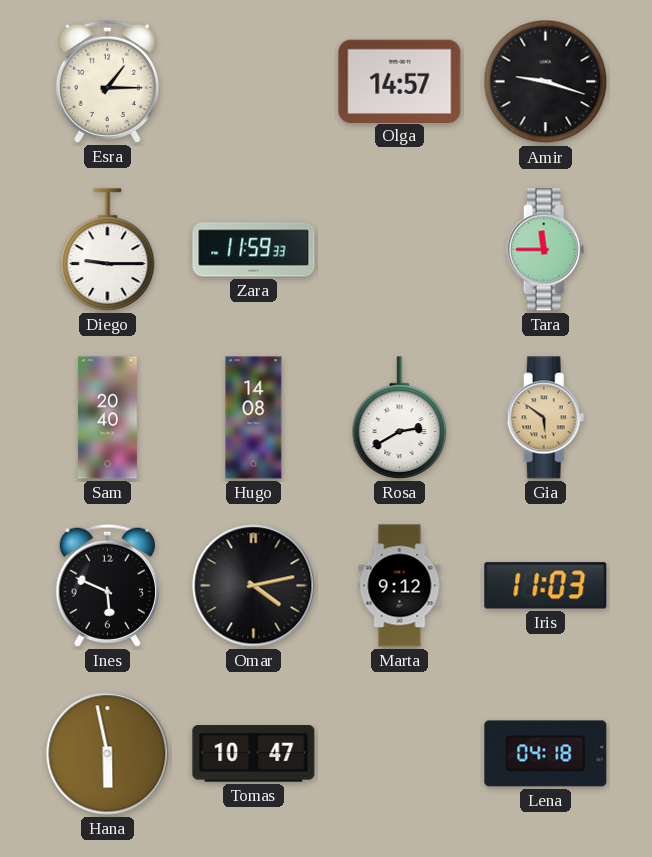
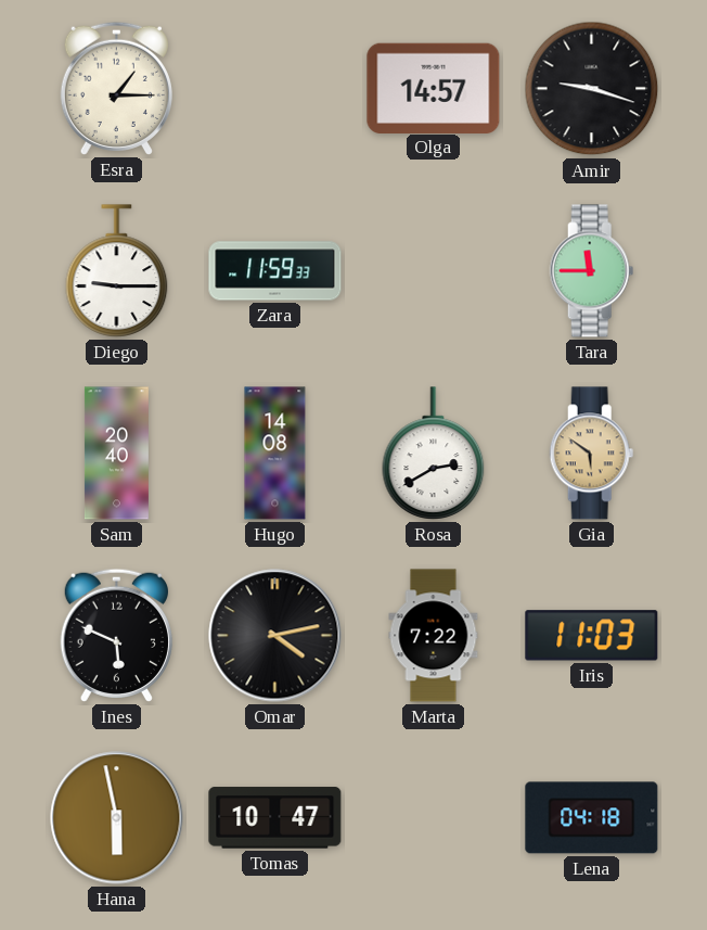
Marta: 9:12 -> 7:22
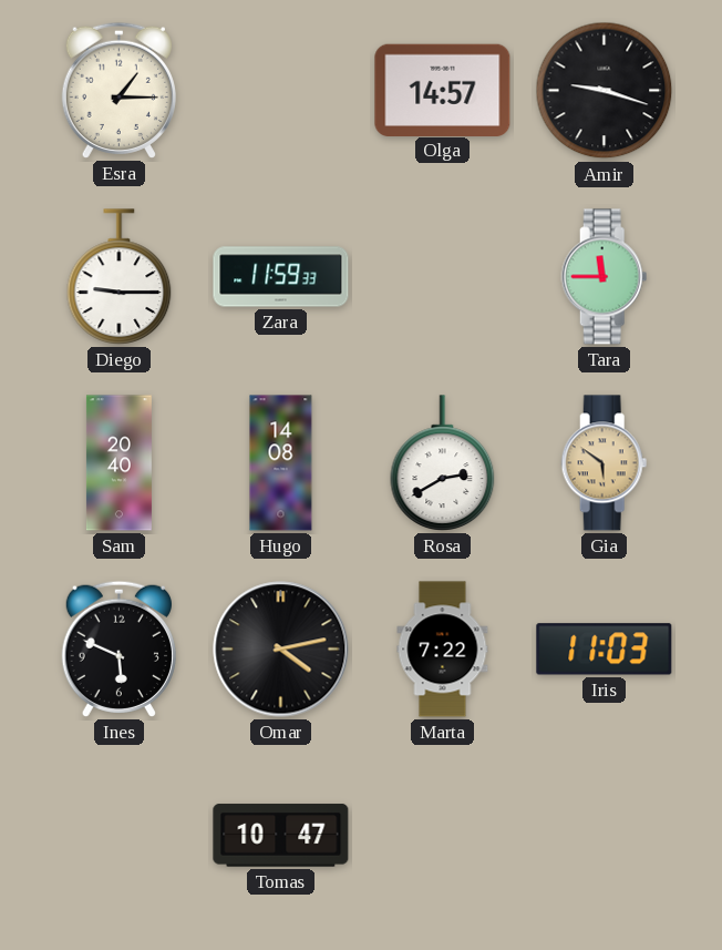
Hana: 5:58 -> none
Lena: 04:18 -> none
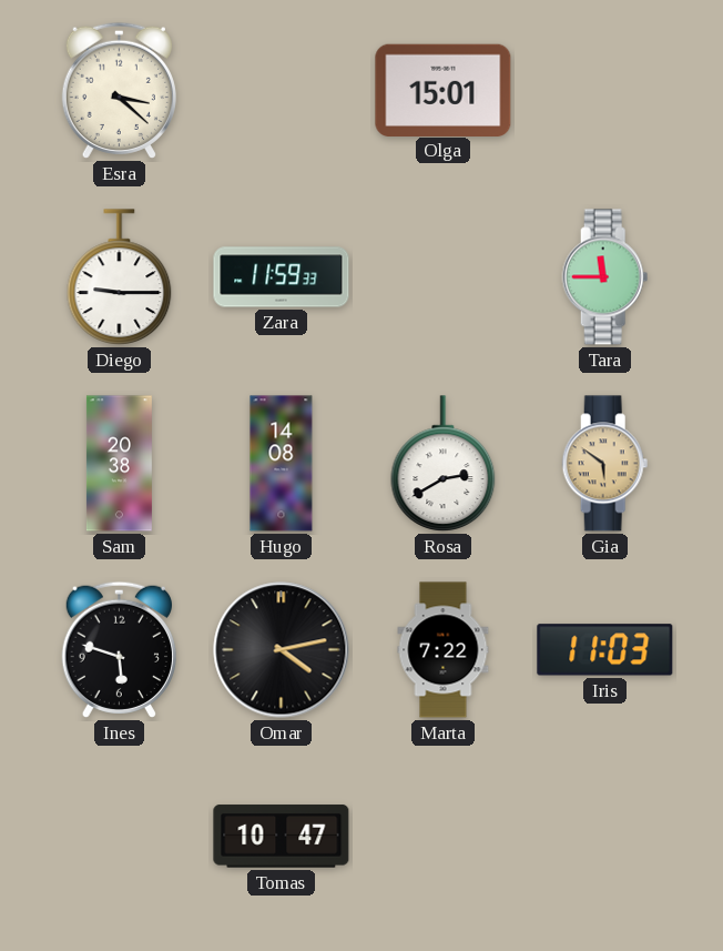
Esra: 1:15 -> 3:22
Olga: 14:57 -> 15:01
Amir: 9:18 -> none
Sam: 20:40 -> 20:38
Ines: 5:49 -> 5:48
